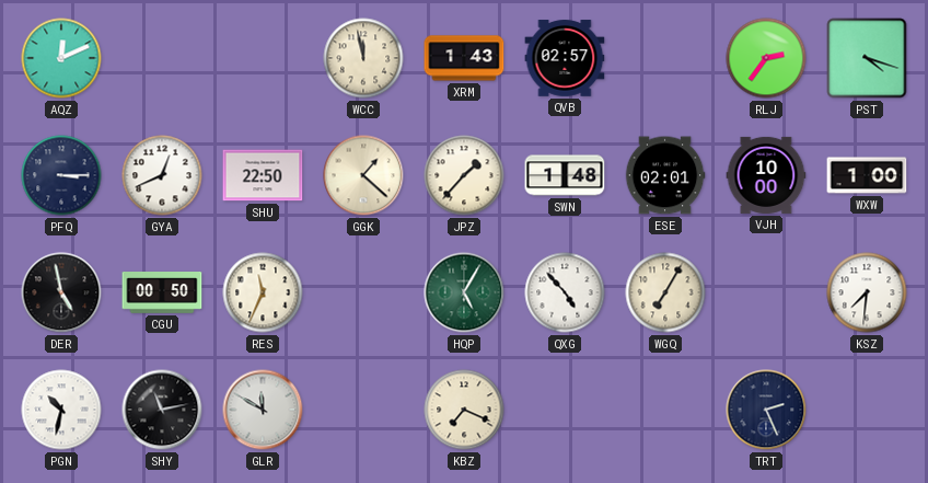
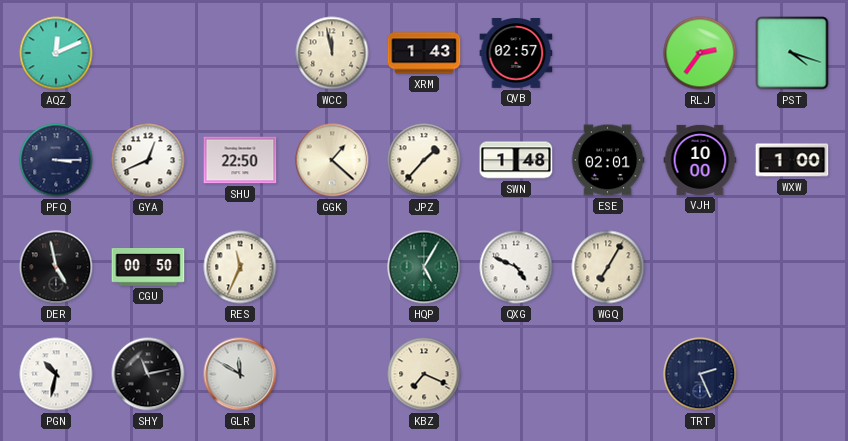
QXG: 4:53 -> 4:49
KSZ: 7:31 -> none
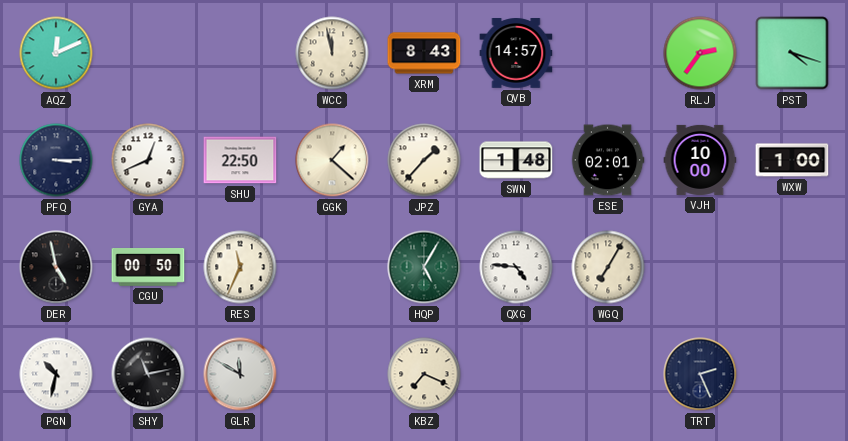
XRM: 1:43 -> 8:43
QVB: 02:57 -> 14:57
QXG: 4:49 -> 4:46
